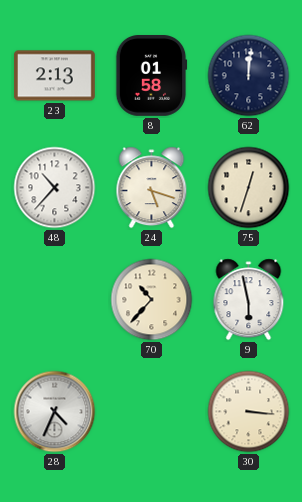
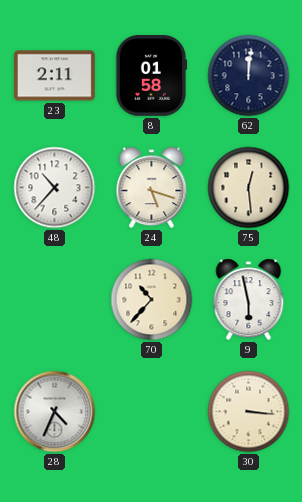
23: 2:13 -> 2:11
75: 12:33 -> 12:29
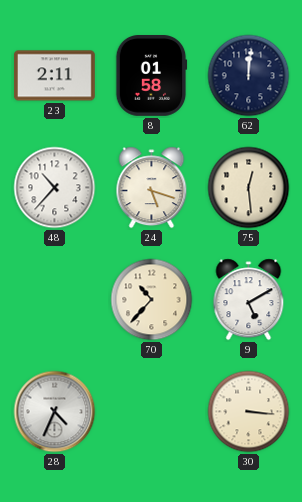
9: 5:58 -> 5:10
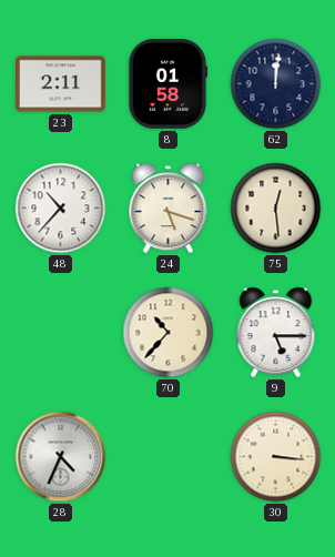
9: 5:10 -> 5:15
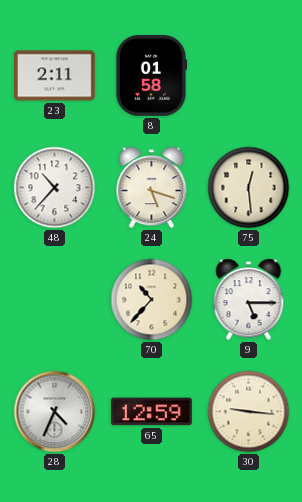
62: 12:01 -> none
65: none -> 12:59
30: 3:16 -> 9:16
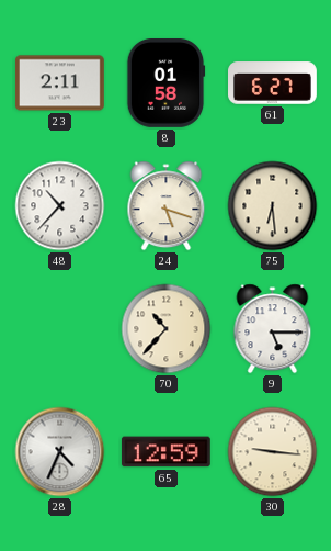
61: none -> 6:27
75: 12:29 -> 6:29
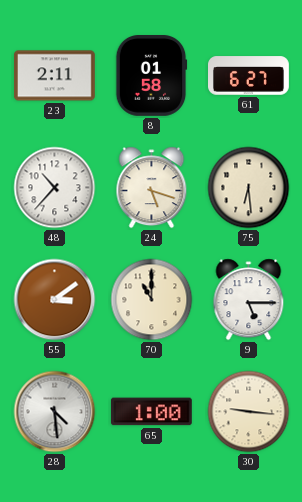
55: none -> 3:09
70: 10:37 -> 11:00
28: 4:34 -> 4:29
65: 12:59 -> 1:00
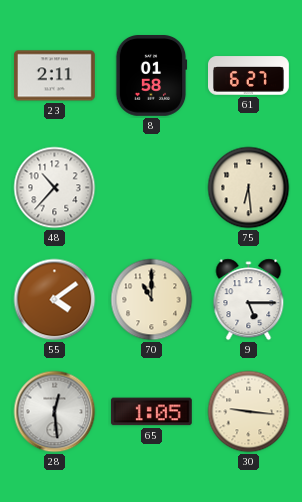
24: 5:18 -> none
55: 3:09 -> 4:09
28: 4:29 -> 12:29
65: 1:00 -> 1:05
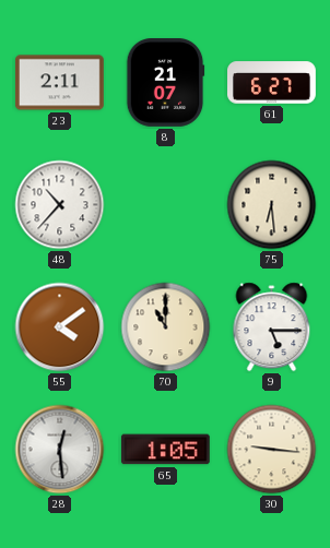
8: 01:58 -> 21:07
